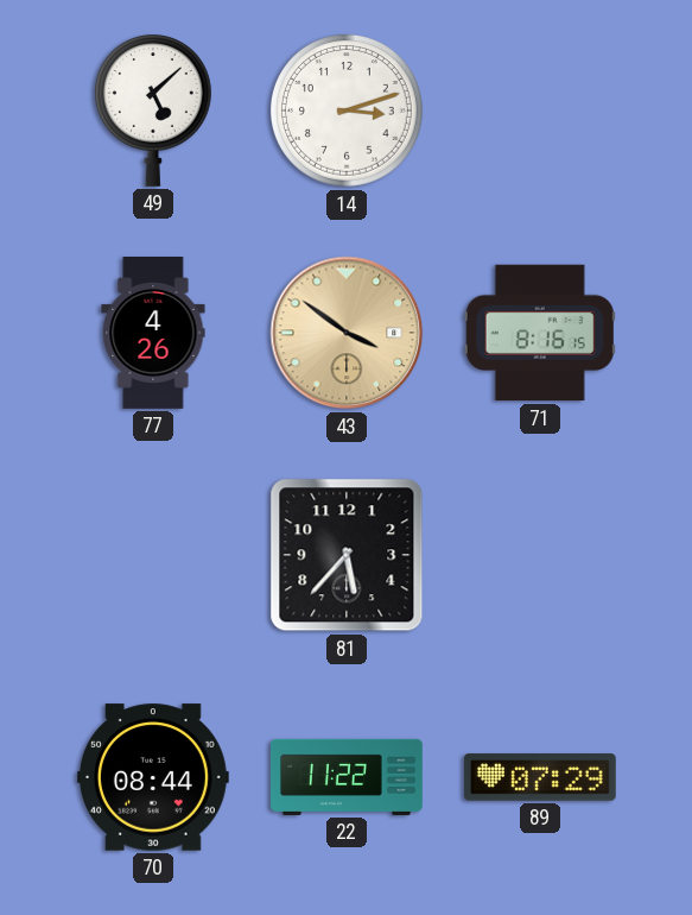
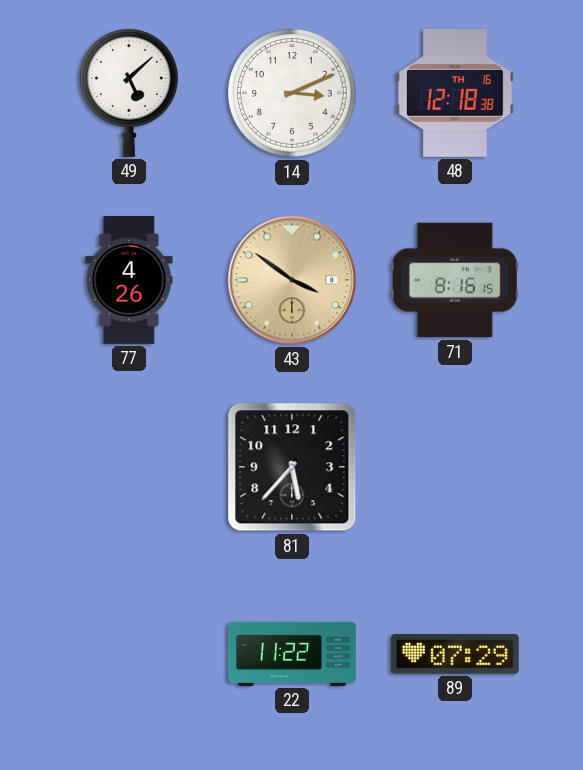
14: 3:12 -> 3:11
48: none -> 12:18
70: 08:44 -> none
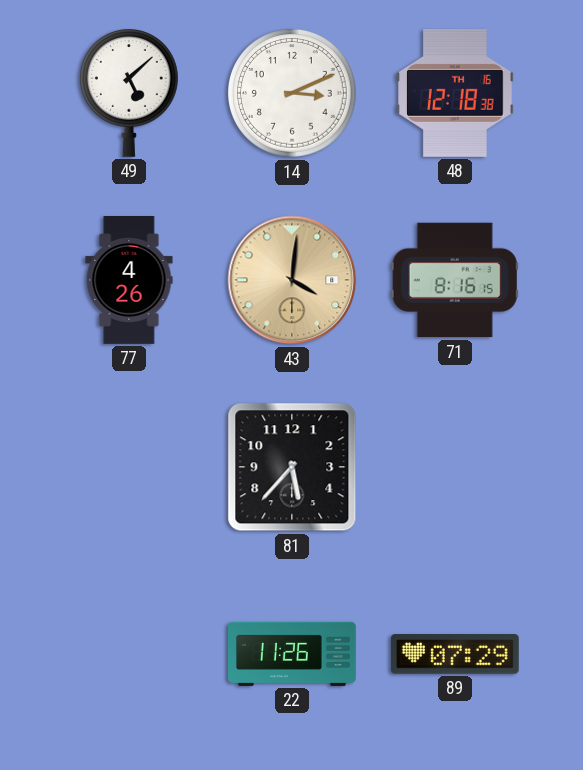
43: 3:51 -> 4:01
22: 11:22 -> 11:26
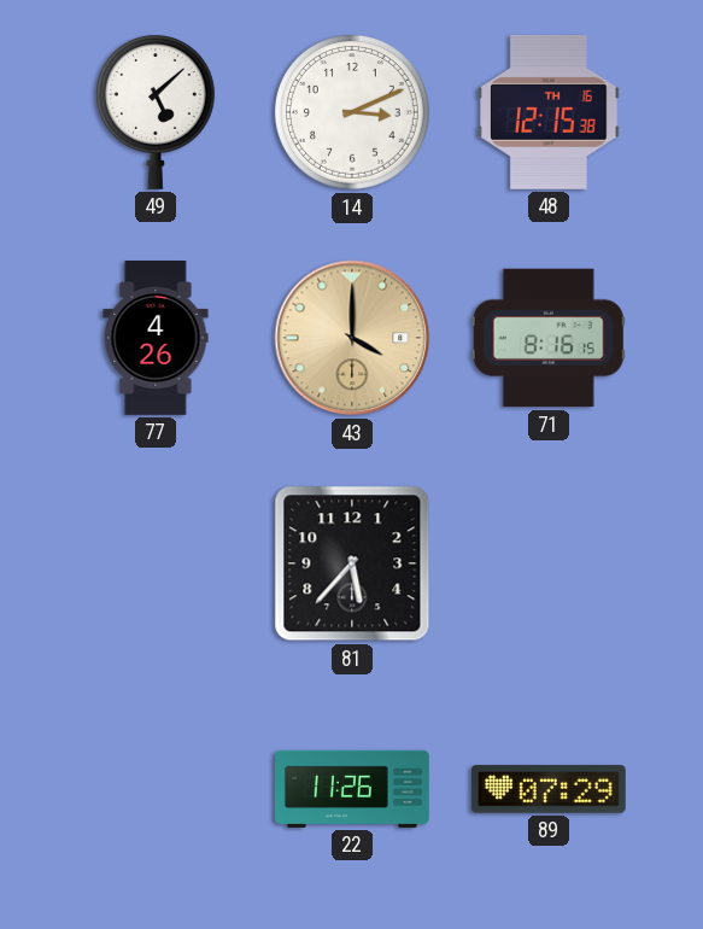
48: 12:18 -> 12:15
43: 4:01 -> 4:00
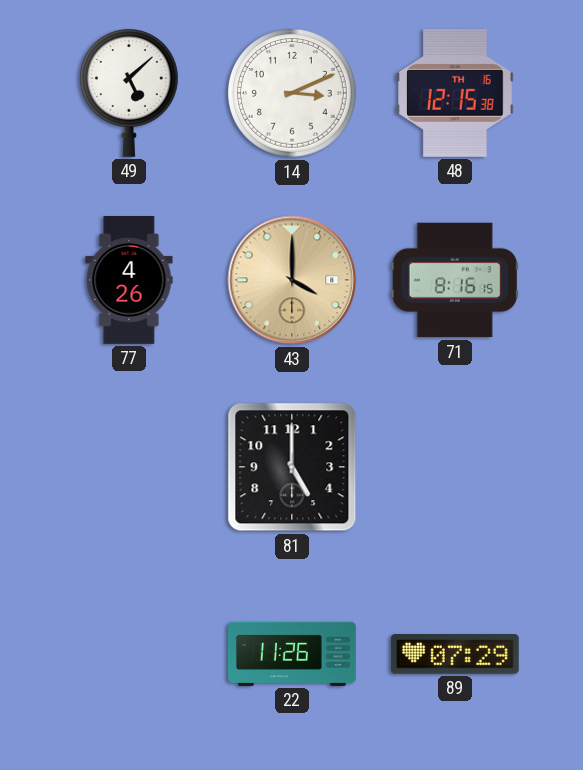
81: 5:37 -> 5:00
